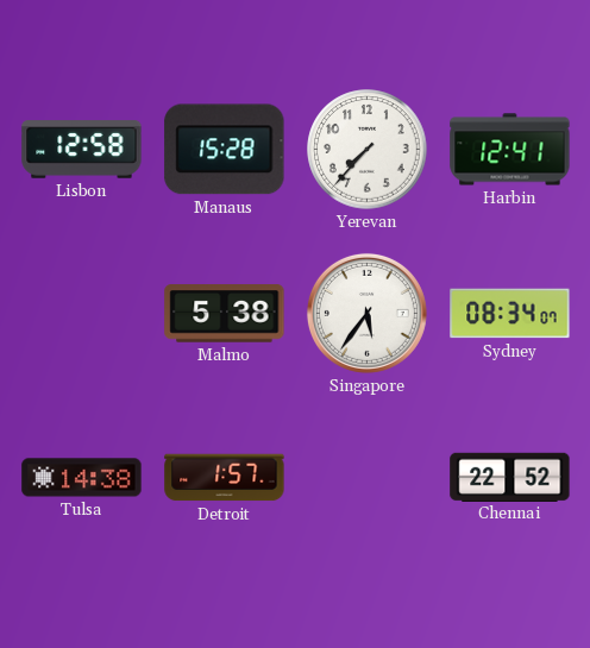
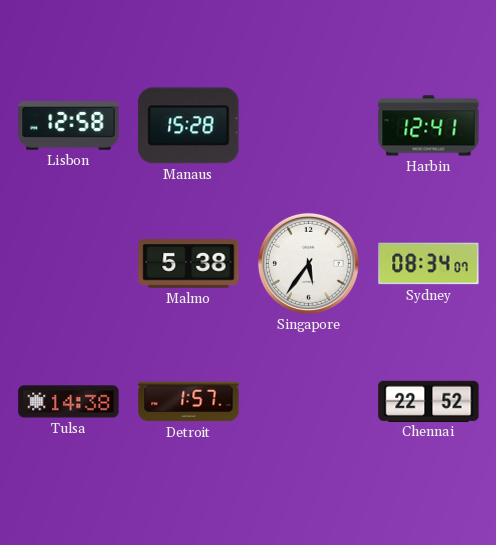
Yerevan: 7:37 -> none
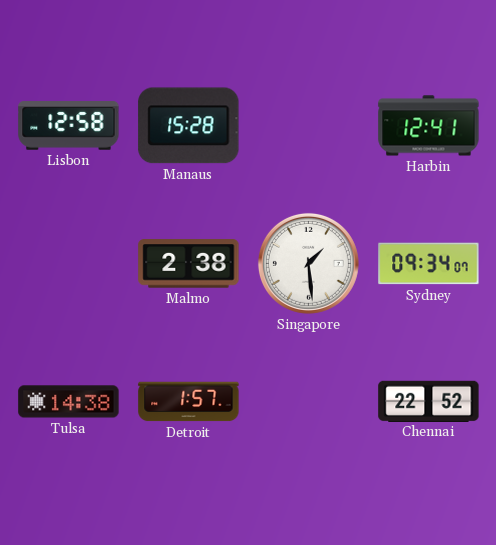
Malmo: 5:38 -> 2:38
Singapore: 5:36 -> 1:29
Sydney: 08:34 -> 09:34
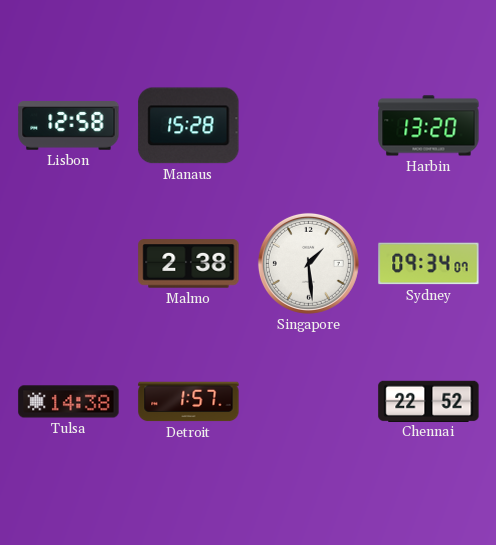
Harbin: 12:41 -> 13:20
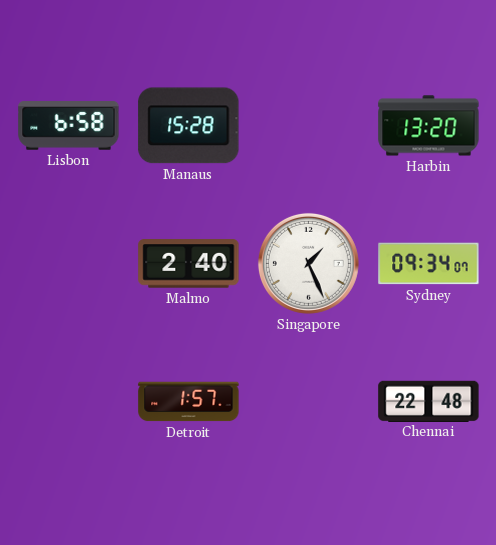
Lisbon: 12:58 -> 6:58
Malmo: 2:38 -> 2:40
Singapore: 1:29 -> 1:26
Tulsa: 14:38 -> none
Chennai: 22:52 -> 22:48
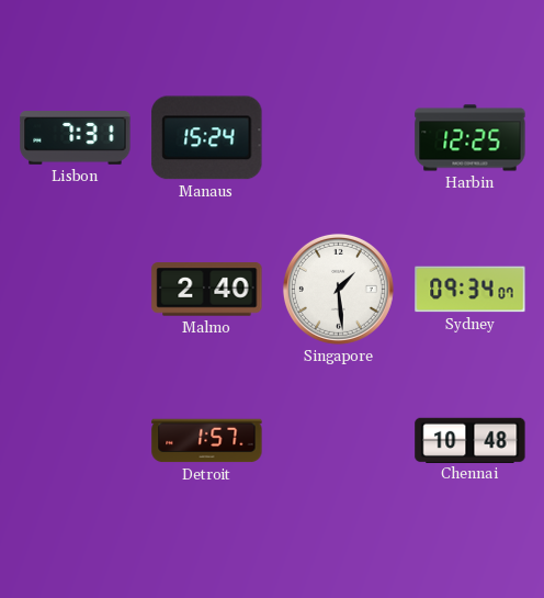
Lisbon: 6:58 -> 7:31
Manaus: 15:28 -> 15:24
Harbin: 13:20 -> 12:25
Singapore: 1:26 -> 1:29
Chennai: 22:48 -> 10:48
